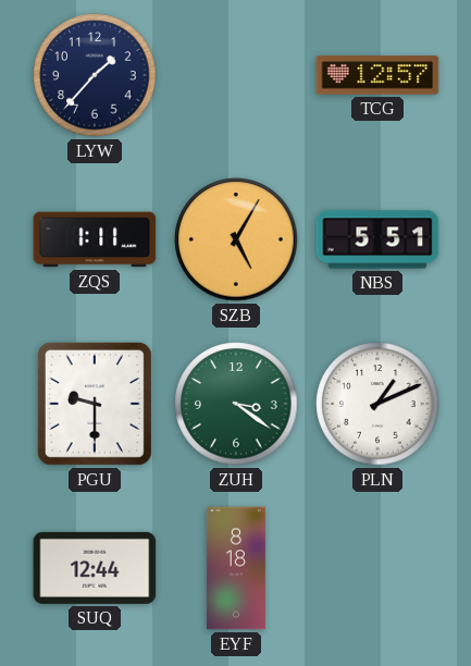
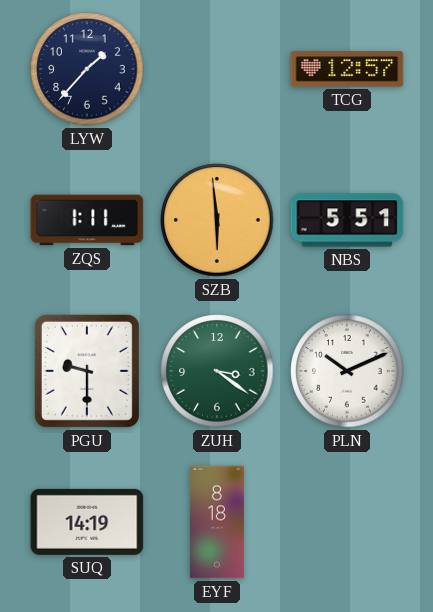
SZB: 5:05 -> 5:59
PLN: 1:11 -> 10:11
SUQ: 12:44 -> 14:19
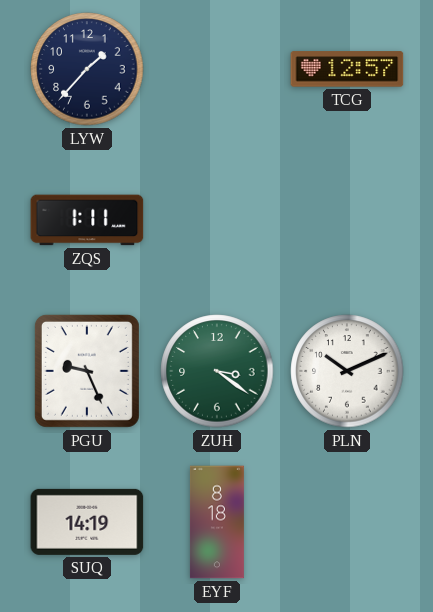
SZB: 5:59 -> none
NBS: 5:51 -> none
PGU: 9:30 -> 9:26
